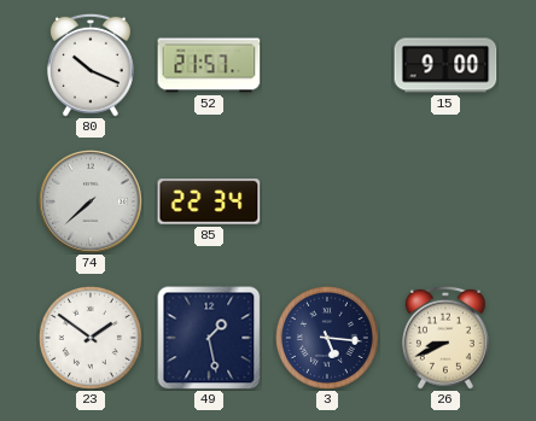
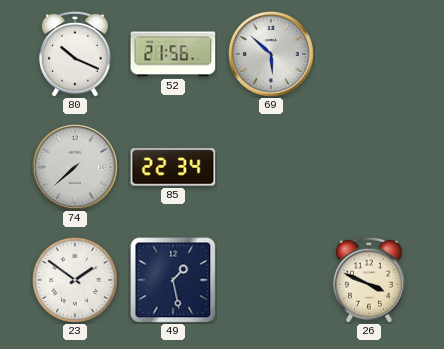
52: 21:57 -> 21:56
69: none -> 5:52
15: 9:00 -> none
3: 5:16 -> none
26: 8:41 -> 3:49
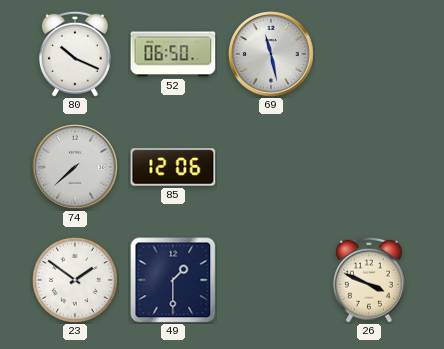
52: 21:56 -> 06:50
69: 5:52 -> 11:28
85: 22:34 -> 12:06
49: 1:28 -> 1:30
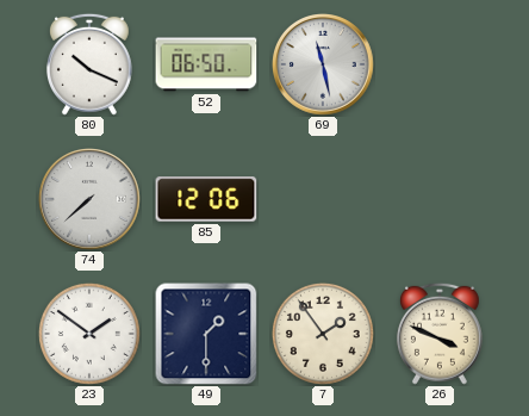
7: none -> 1:54
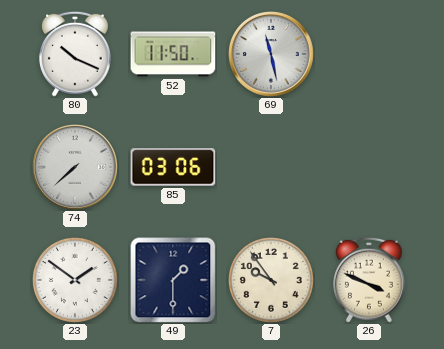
52: 06:50 -> 11:50
85: 12:06 -> 03:06
7: 1:54 -> 9:54
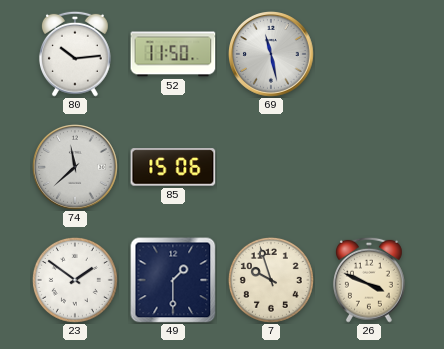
80: 10:19 -> 10:14
74: 7:38 -> 11:38
85: 03:06 -> 15:06
7: 9:54 -> 9:57
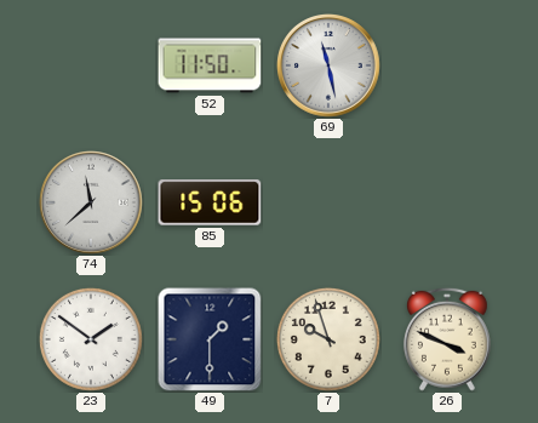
80: 10:14 -> none
